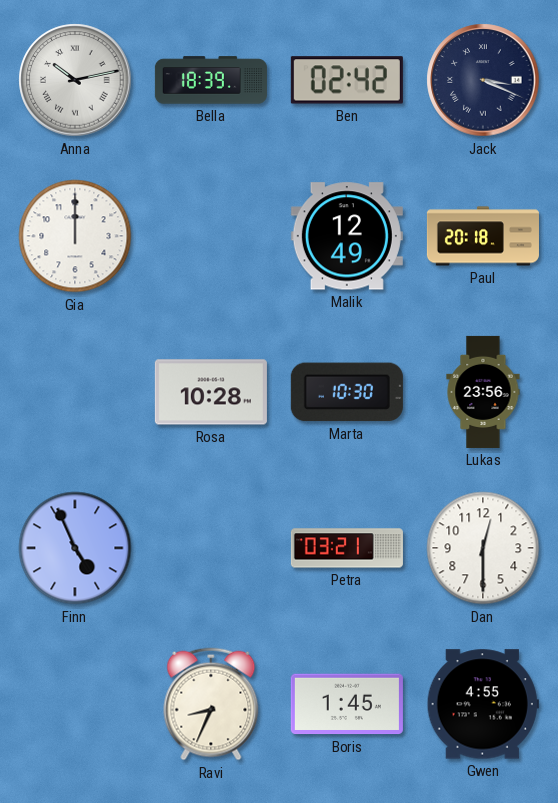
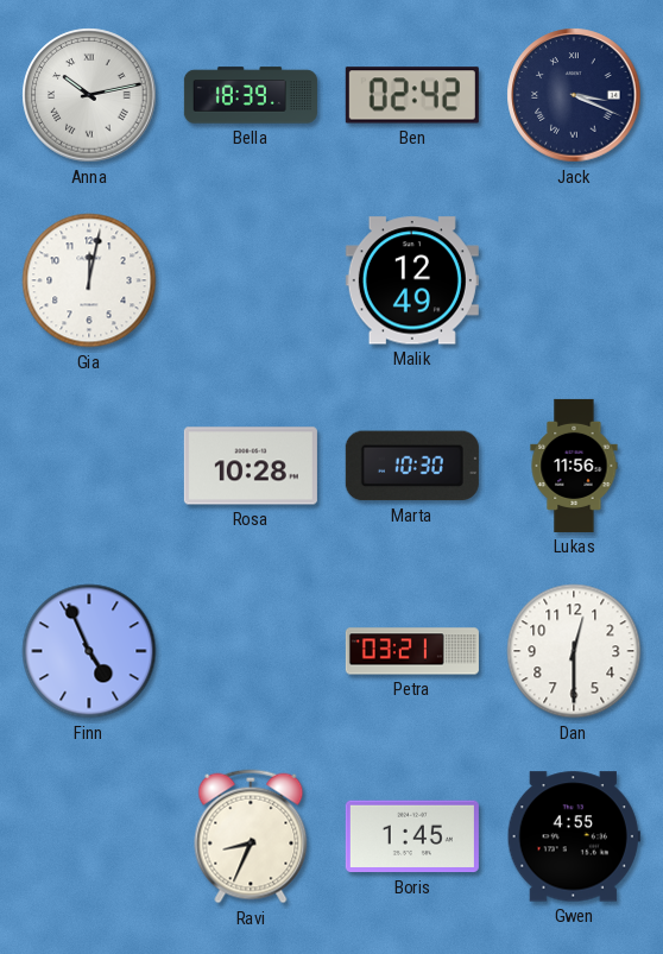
Gia: 12:00 -> 12:02
Paul: 20:18 -> none
Lukas: 23:56 -> 11:56
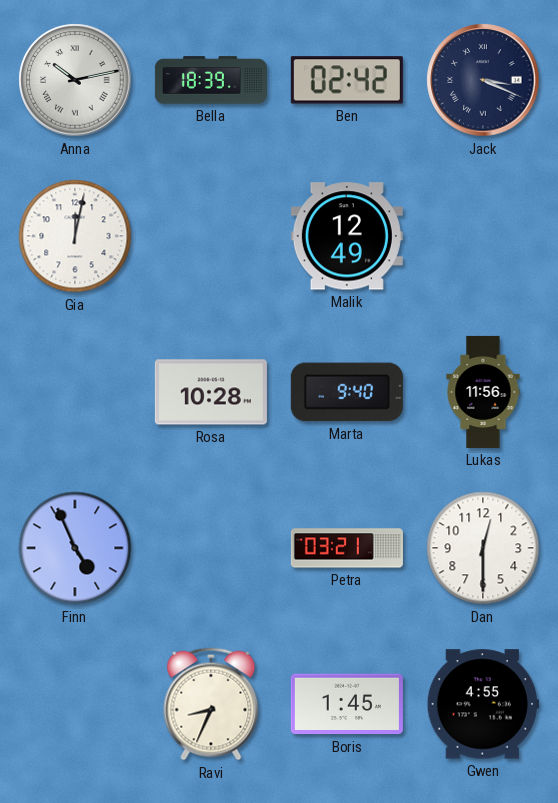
Marta: 10:30 -> 9:40
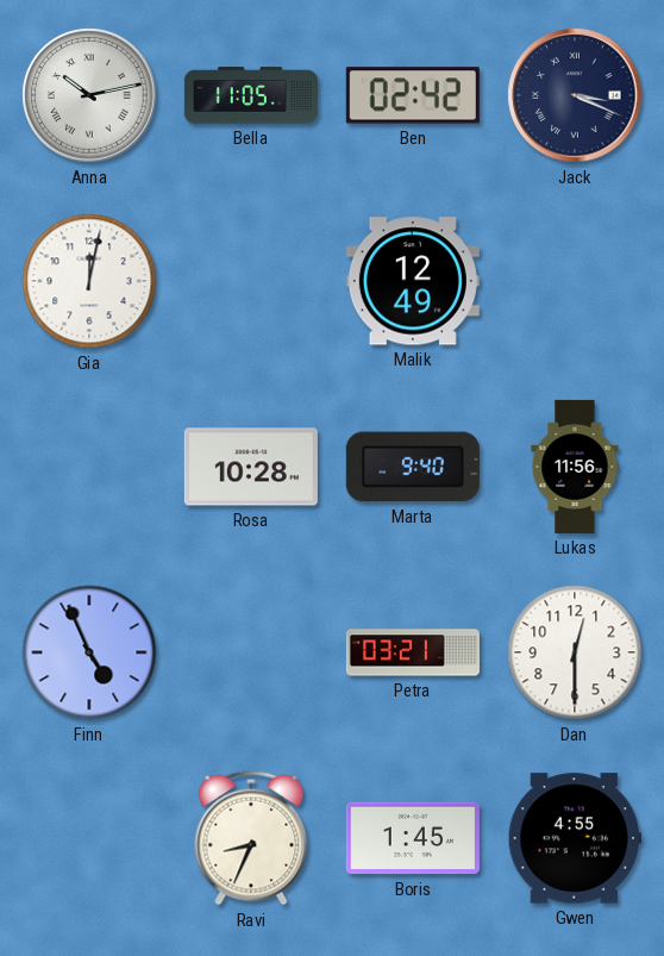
Bella: 18:39 -> 11:05
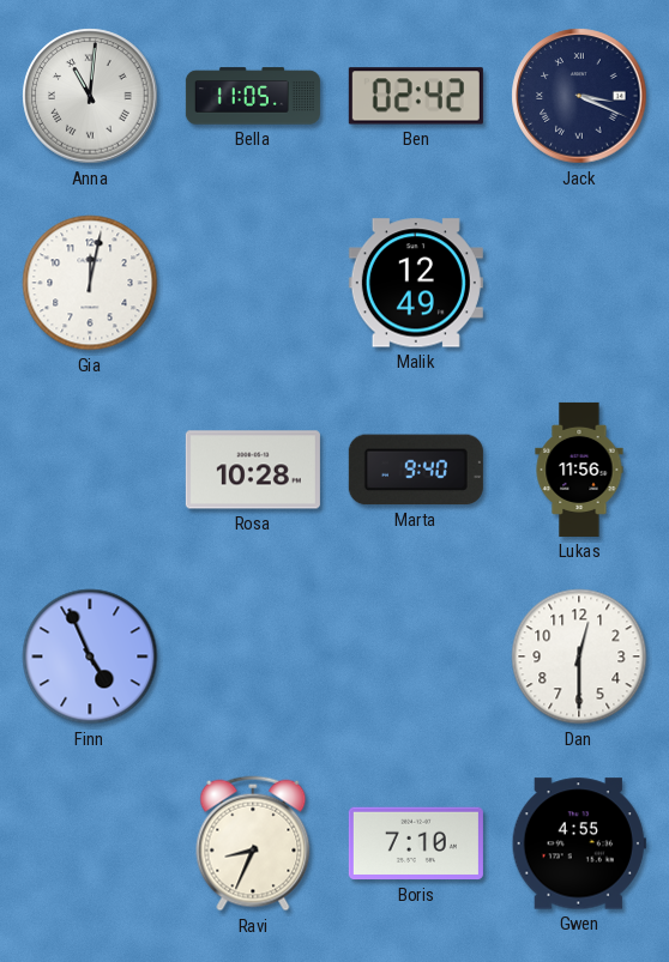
Anna: 10:13 -> 11:01
Petra: 03:21 -> none
Boris: 1:45 -> 7:10
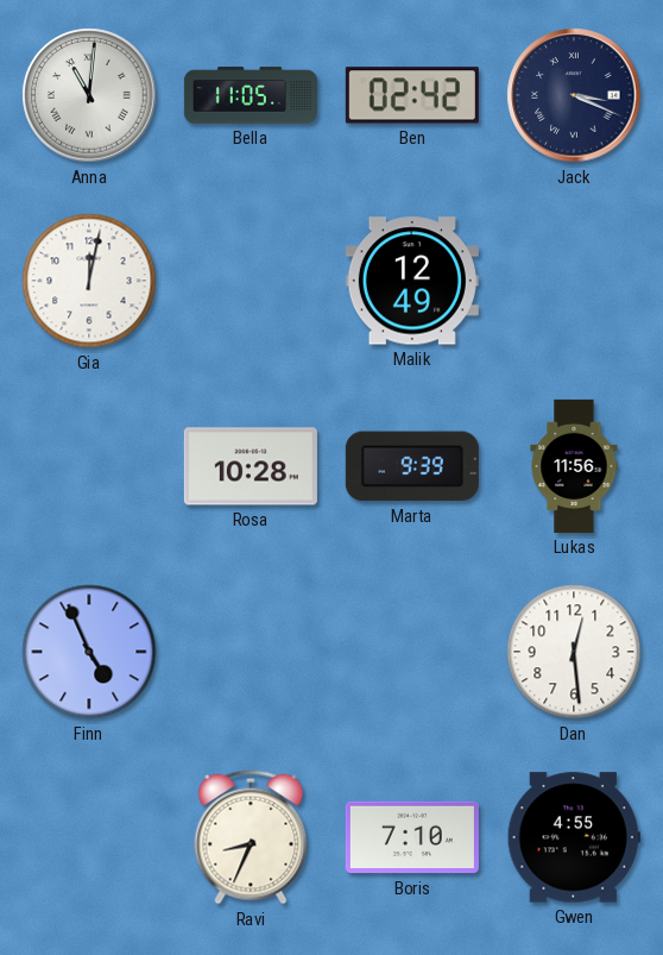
Marta: 9:40 -> 9:39
Dan: 12:30 -> 12:29
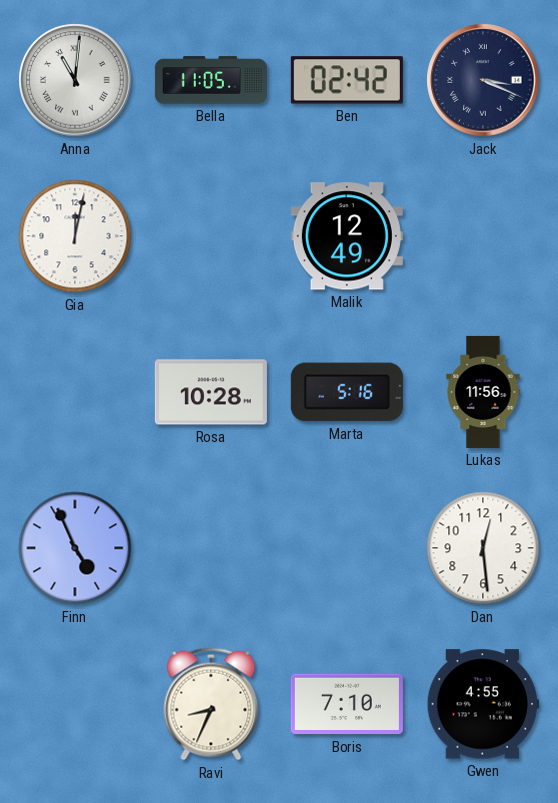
Marta: 9:39 -> 5:16
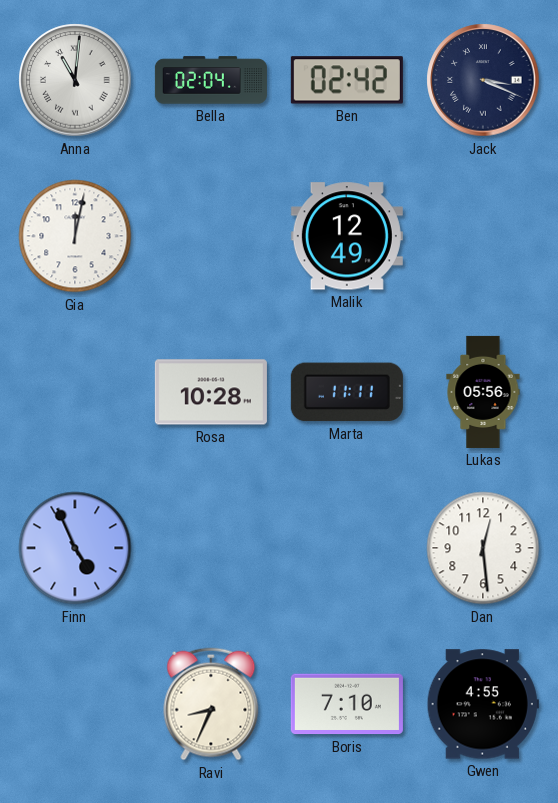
Bella: 11:05 -> 02:04
Marta: 5:16 -> 11:11
Lukas: 11:56 -> 05:56
